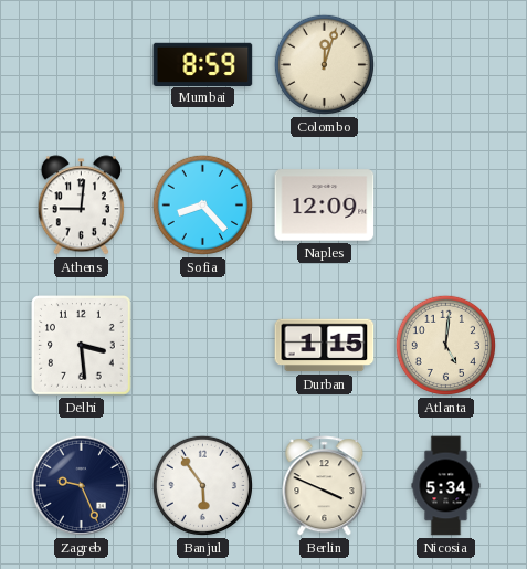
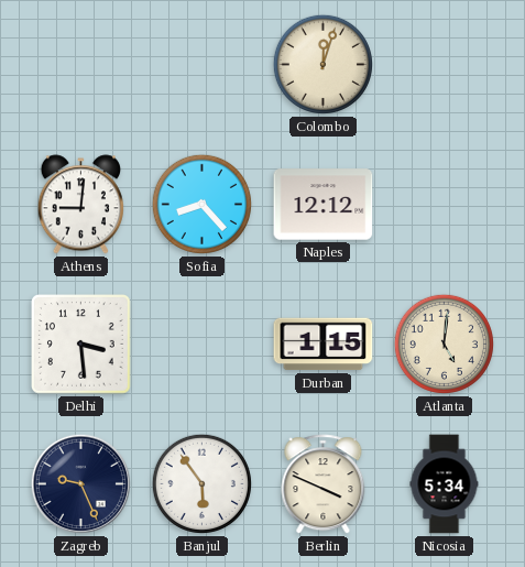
Mumbai: 8:59 -> none
Naples: 12:09 -> 12:12
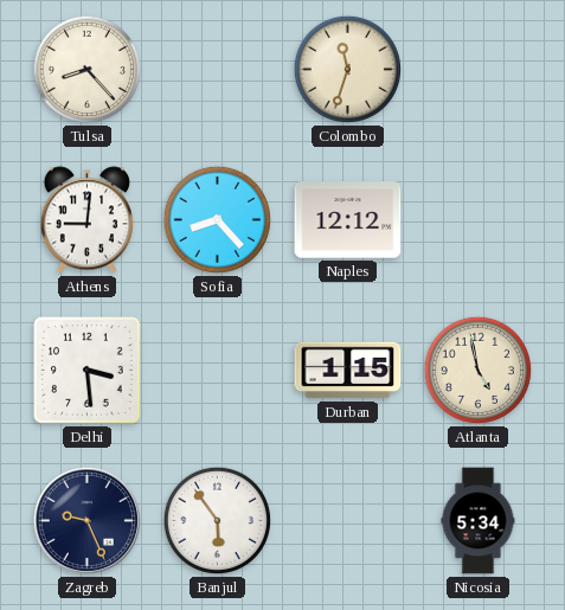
Tulsa: none -> 8:23
Colombo: 12:03 -> 11:33
Atlanta: 5:01 -> 4:58
Berlin: 3:49 -> none
